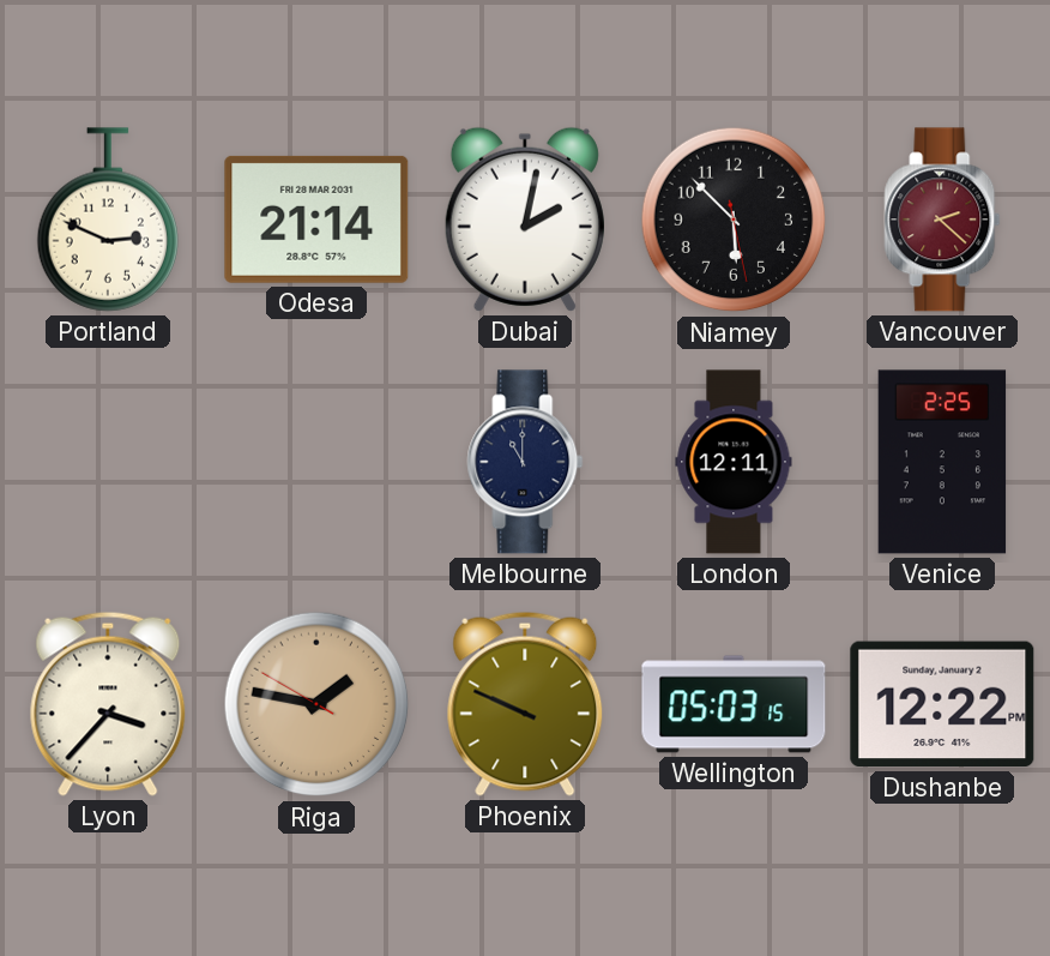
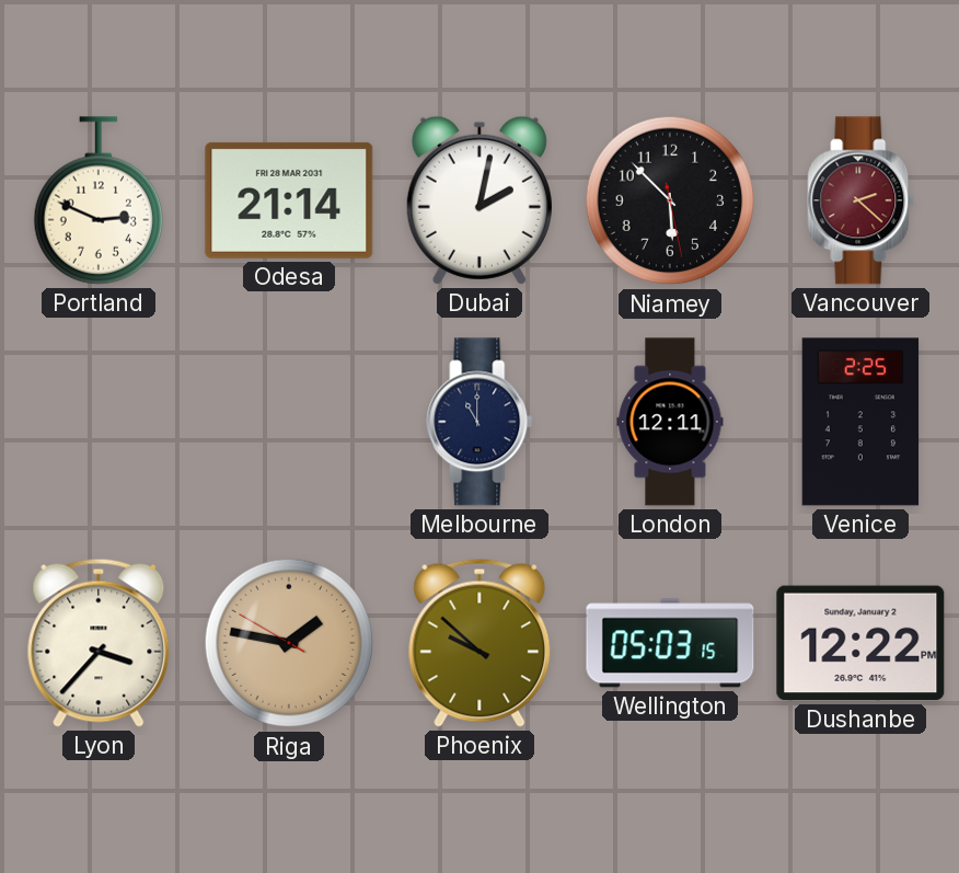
Phoenix: 9:49 -> 9:52
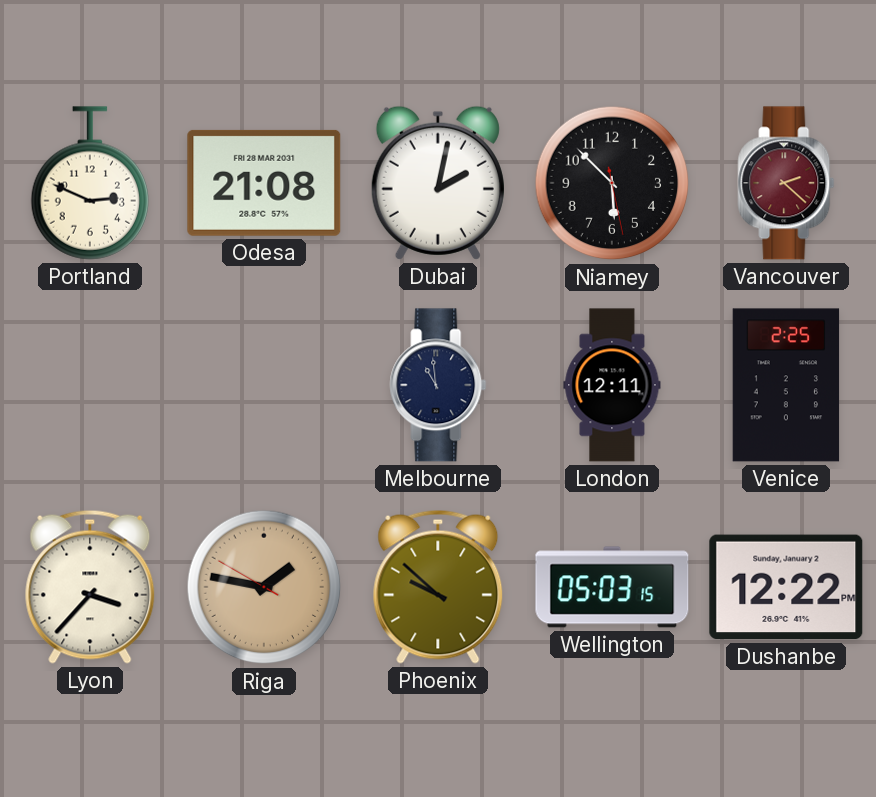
Odesa: 21:14 -> 21:08
Melbourne: 11:00 -> 10:59
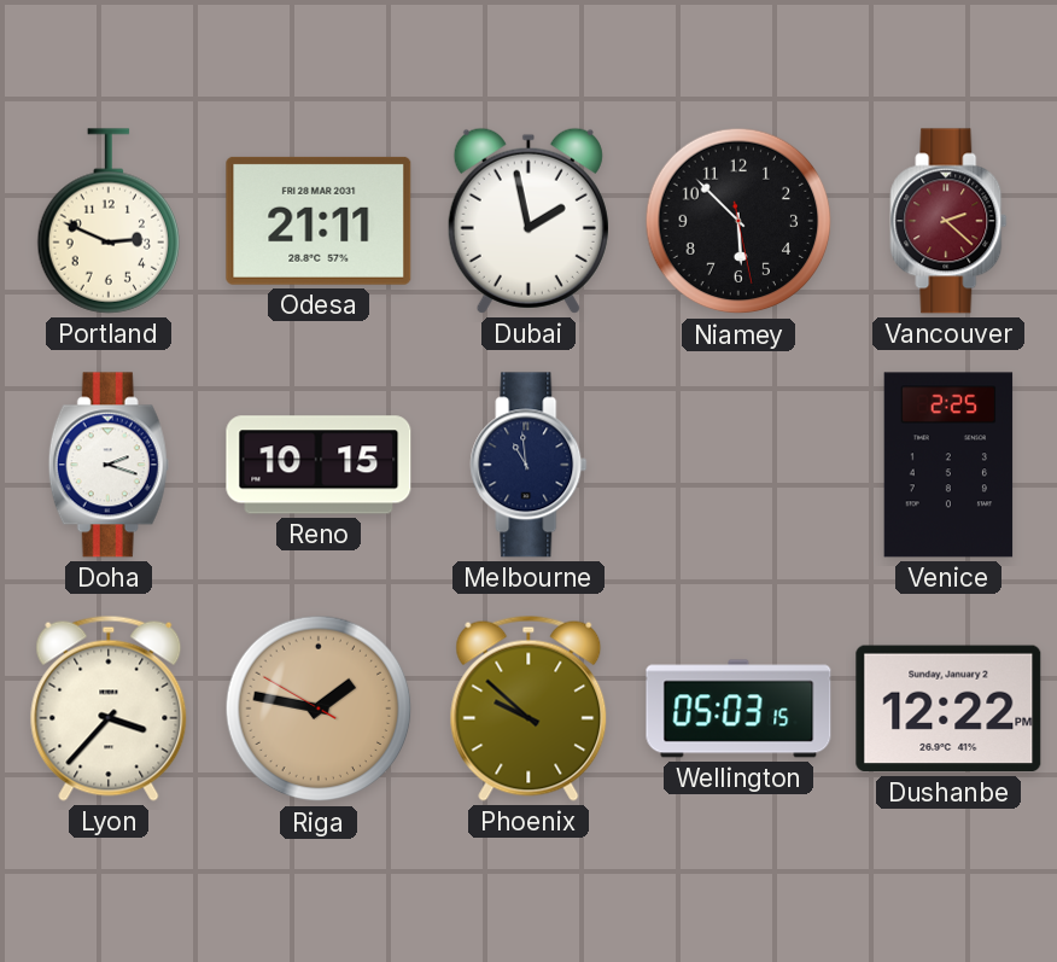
Odesa: 21:08 -> 21:11
Dubai: 2:02 -> 1:58
Doha: none -> 2:18
Reno: none -> 10:15
London: 12:11 -> none
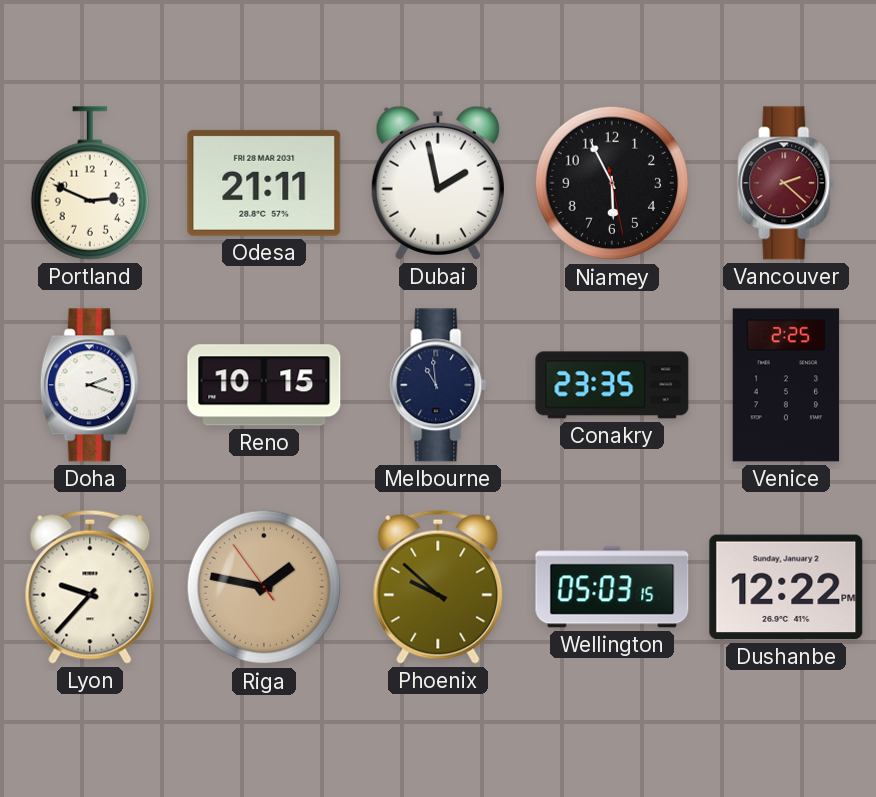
Niamey: 5:52 -> 5:55
Conakry: none -> 23:35
Lyon: 3:37 -> 9:37
Riga: 1:46:50 -> 1:46:54
